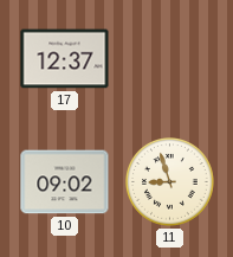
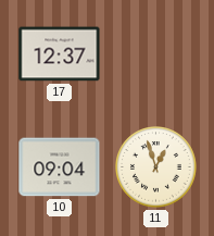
10: 09:02 -> 09:04
11: 8:57 -> 12:57
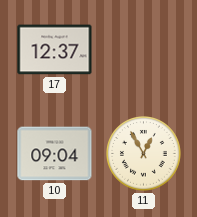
11: 12:57 -> 12:55
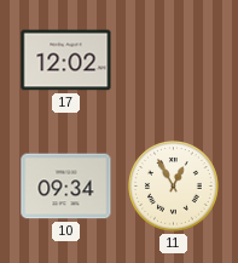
17: 12:37 -> 12:02
10: 09:04 -> 09:34
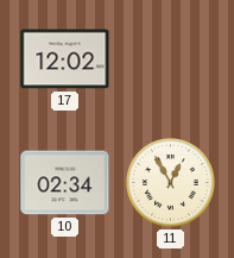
10: 09:34 -> 02:34
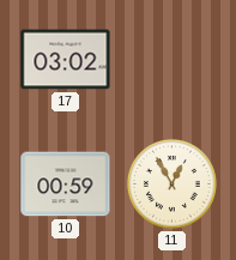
17: 12:02 -> 03:02
10: 02:34 -> 00:59
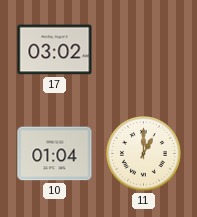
10: 00:59 -> 01:04
11: 12:55 -> 1:00
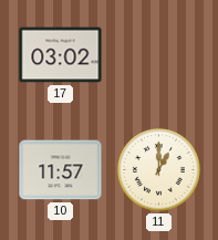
10: 01:04 -> 11:57
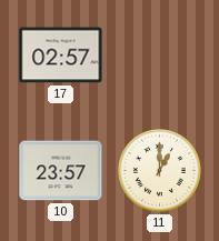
17: 03:02 -> 02:57
10: 11:57 -> 23:57
